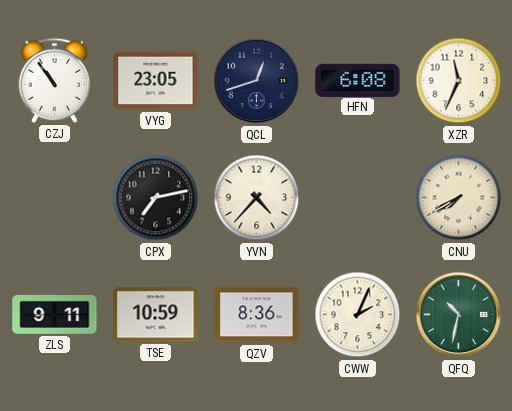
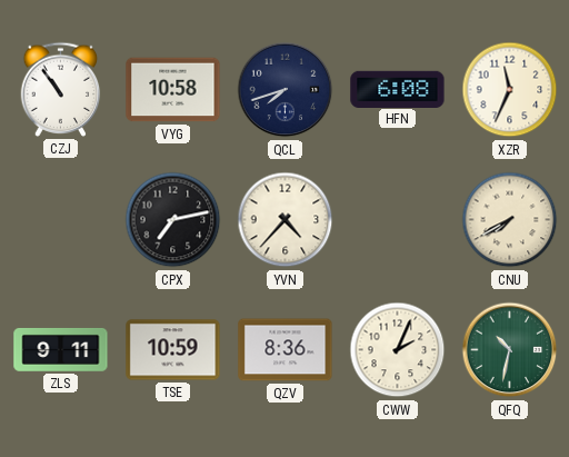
VYG: 23:05 -> 10:58
QCL: 12:42 -> 7:42
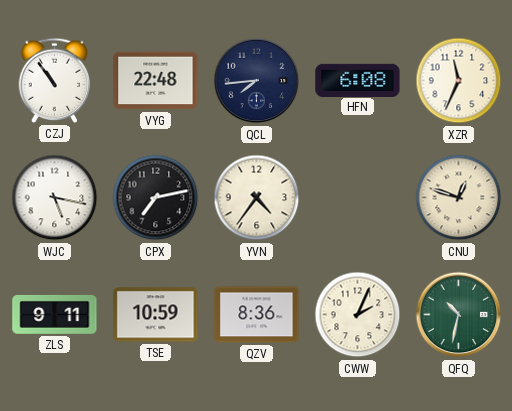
VYG: 10:58 -> 22:48
QCL: 7:42 -> 7:44
WJC: none -> 5:17
YVN: 4:37 -> 4:36
CNU: 7:40 -> 12:48
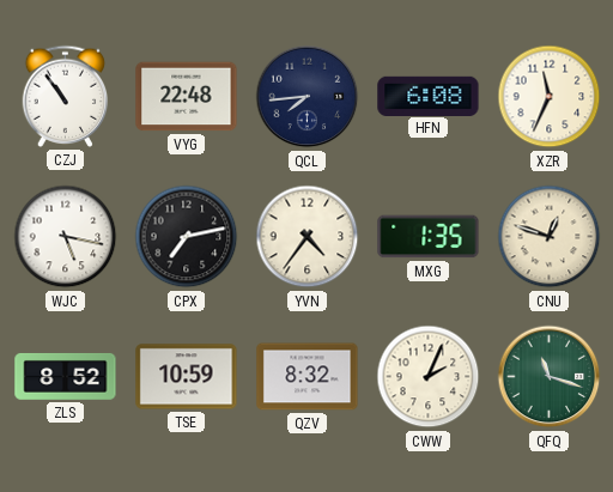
MXG: none -> 1:35
ZLS: 9:11 -> 8:52
QZV: 8:36 -> 8:32
QFQ: 10:32 -> 11:18
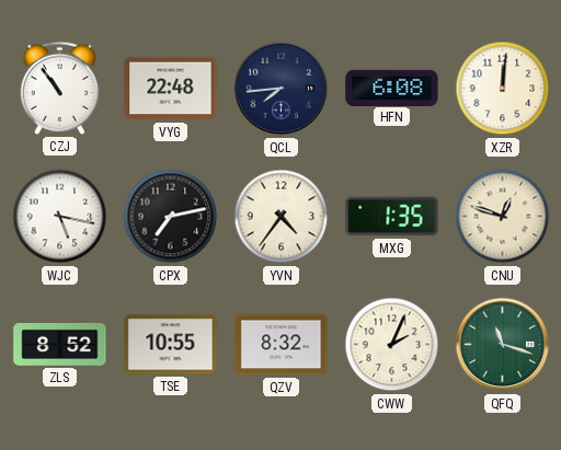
XZR: 11:34 -> 12:01
TSE: 10:59 -> 10:55
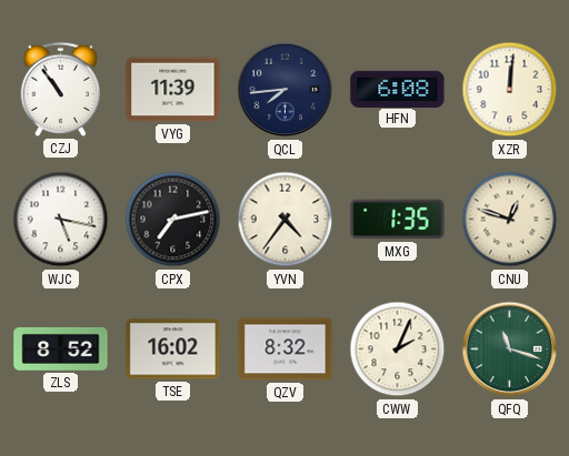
VYG: 22:48 -> 11:39
TSE: 10:55 -> 16:02
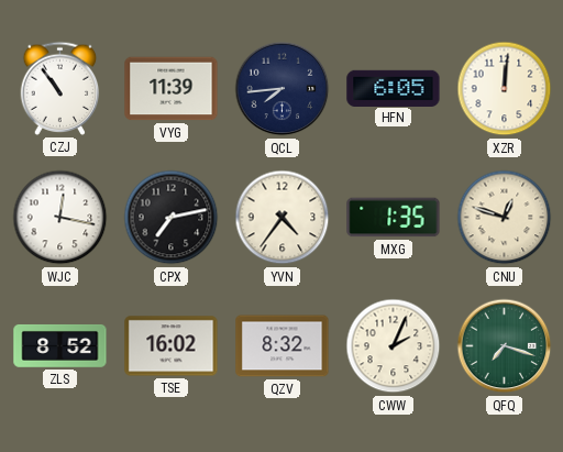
HFN: 6:08 -> 6:05
WJC: 5:17 -> 12:17
QFQ: 11:18 -> 7:18
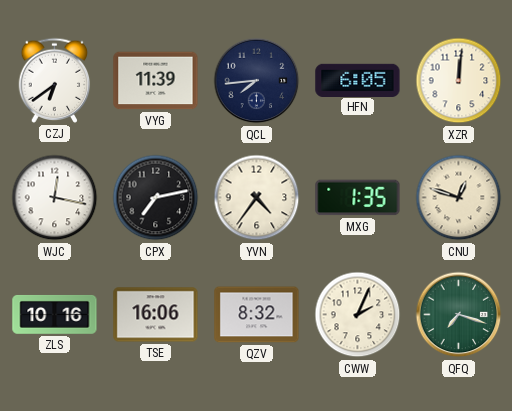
CZJ: 10:54 -> 6:39
ZLS: 8:52 -> 10:16
TSE: 16:02 -> 16:06
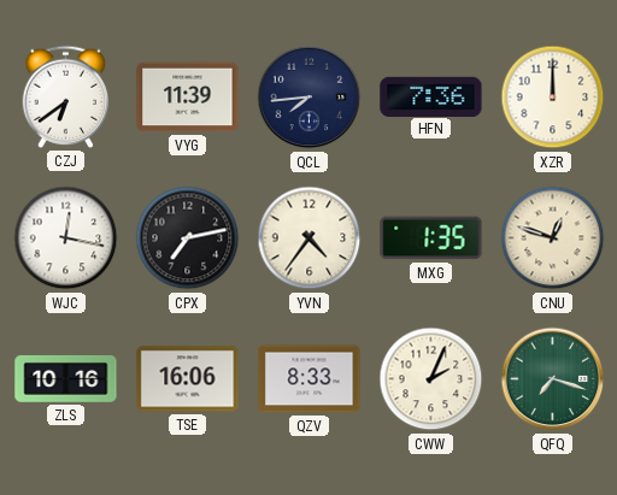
HFN: 6:05 -> 7:36
XZR: 12:01 -> 12:00
QZV: 8:32 -> 8:33
